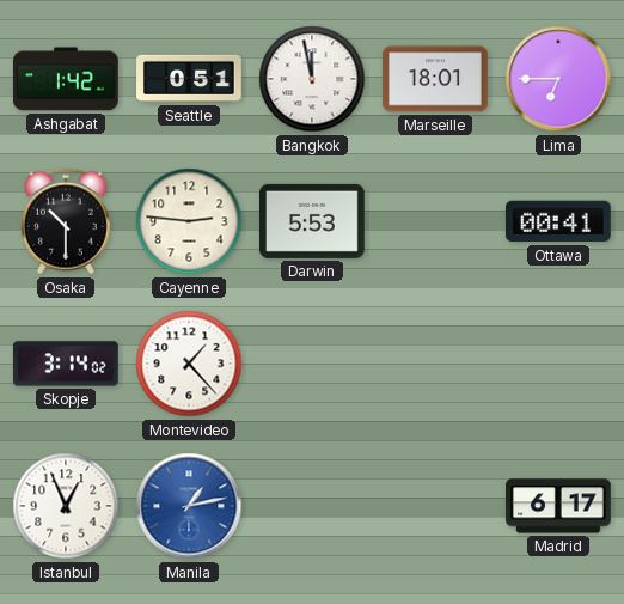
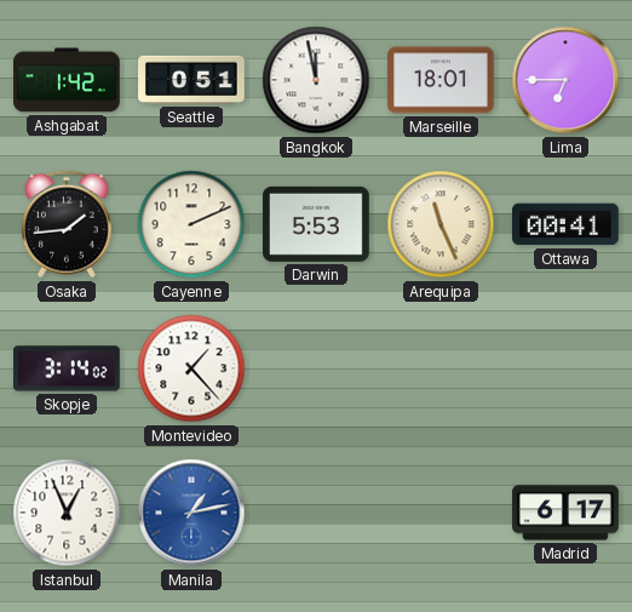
Osaka: 10:30 -> 1:44
Cayenne: 2:46 -> 2:11
Arequipa: none -> 11:26
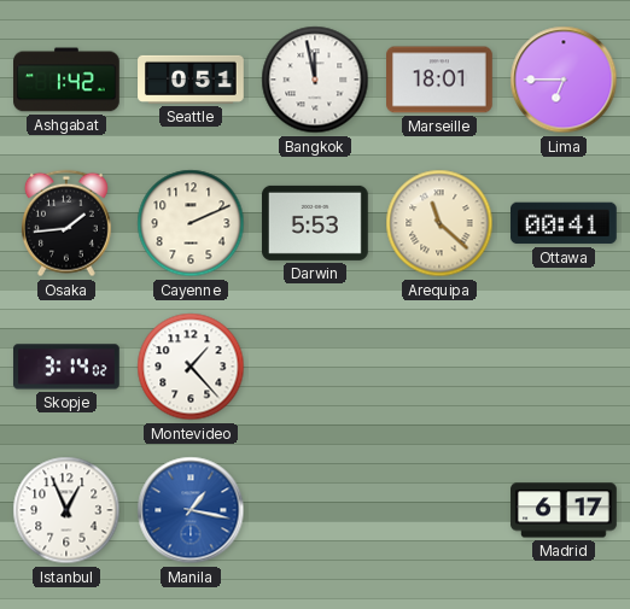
Arequipa: 11:26 -> 11:22
Manila: 1:13 -> 1:17
